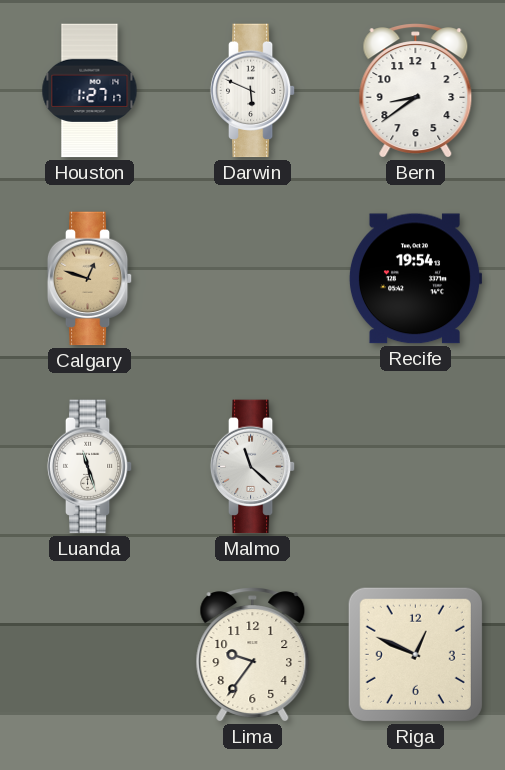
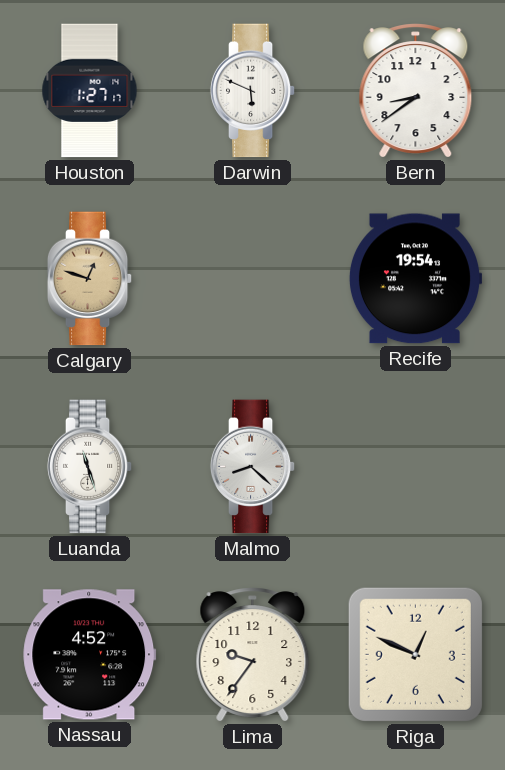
Malmo: 11:22 -> 8:22
Nassau: none -> 4:52
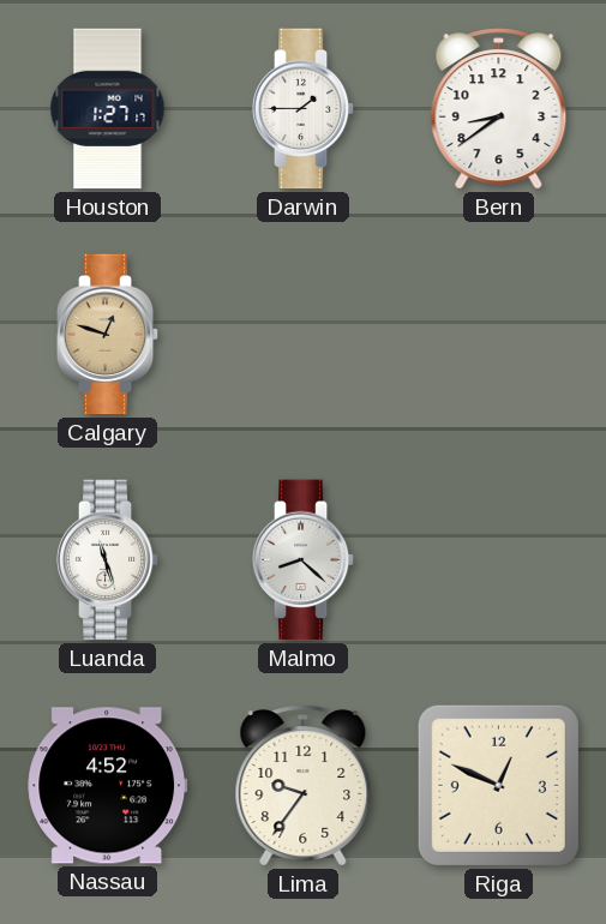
Darwin: 5:49 -> 1:45
Recife: 19:54 -> none
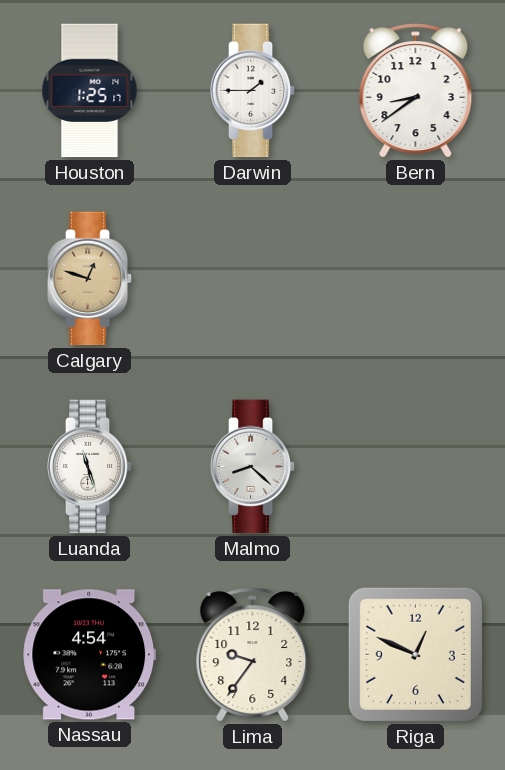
Houston: 1:27 -> 1:25
Nassau: 4:52 -> 4:54
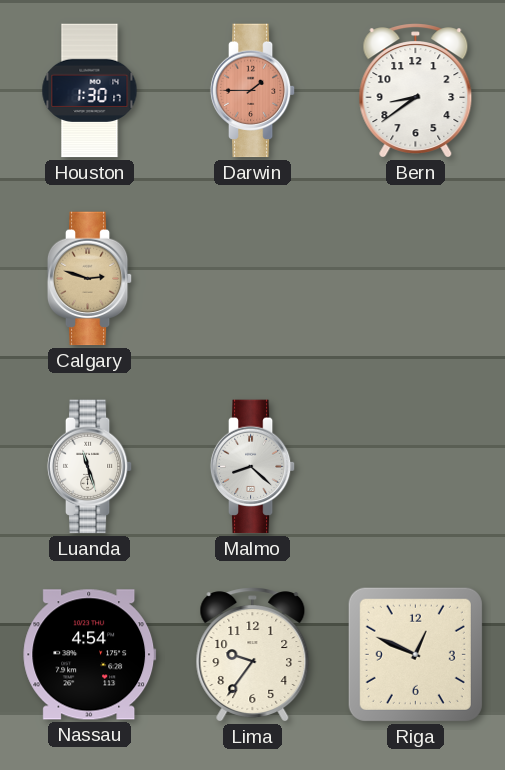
Houston: 1:25 -> 1:30
Darwin dial: white -> salmon
Calgary: 12:48 -> 2:48
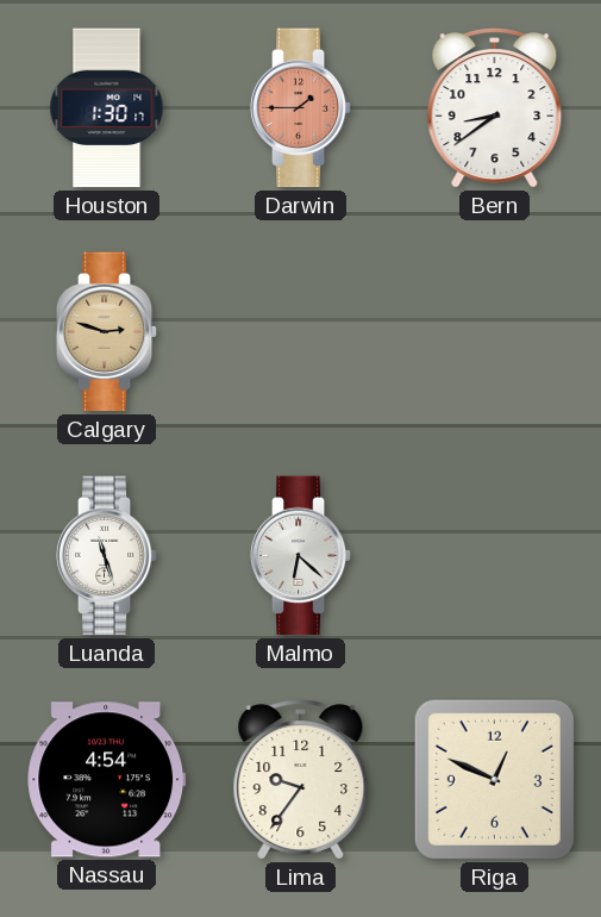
Malmo: 8:22 -> 6:22
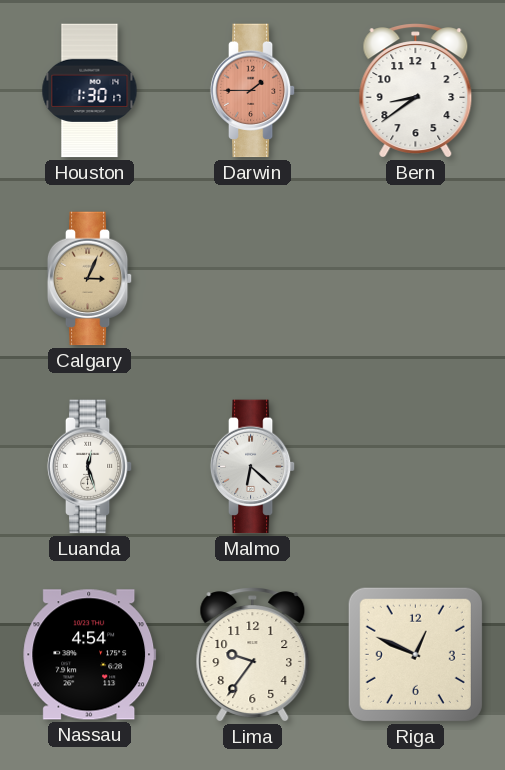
Calgary: 2:48 -> 3:04
Luanda: 11:27 -> 12:27
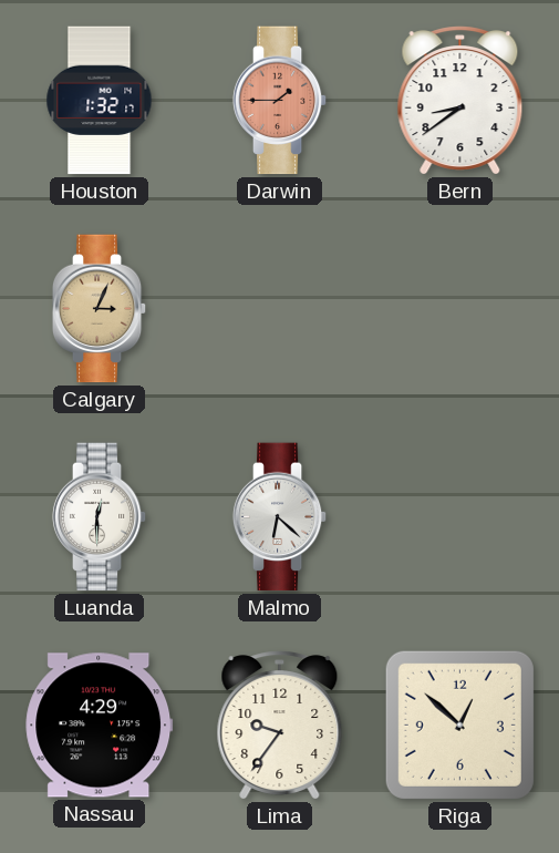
Houston: 1:30 -> 1:32
Luanda: 12:27 -> 12:30
Nassau: 4:54 -> 4:29
Riga: 12:49 -> 12:52
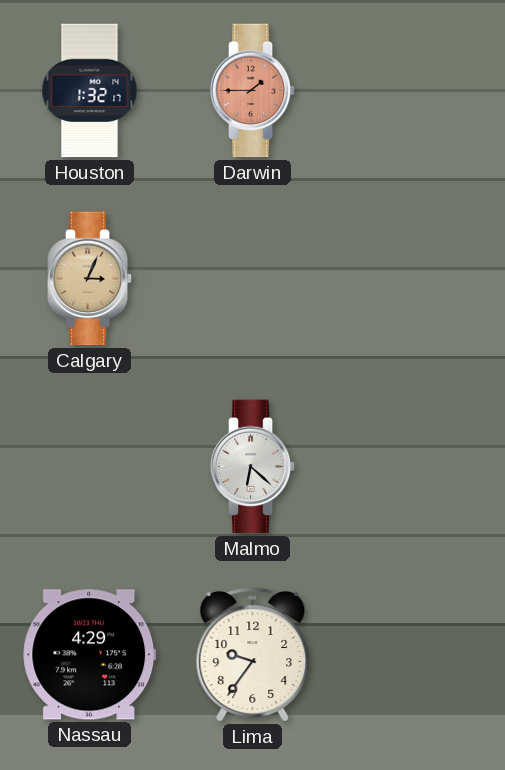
Bern: 8:39 -> none
Luanda: 12:30 -> none
Riga: 12:52 -> none
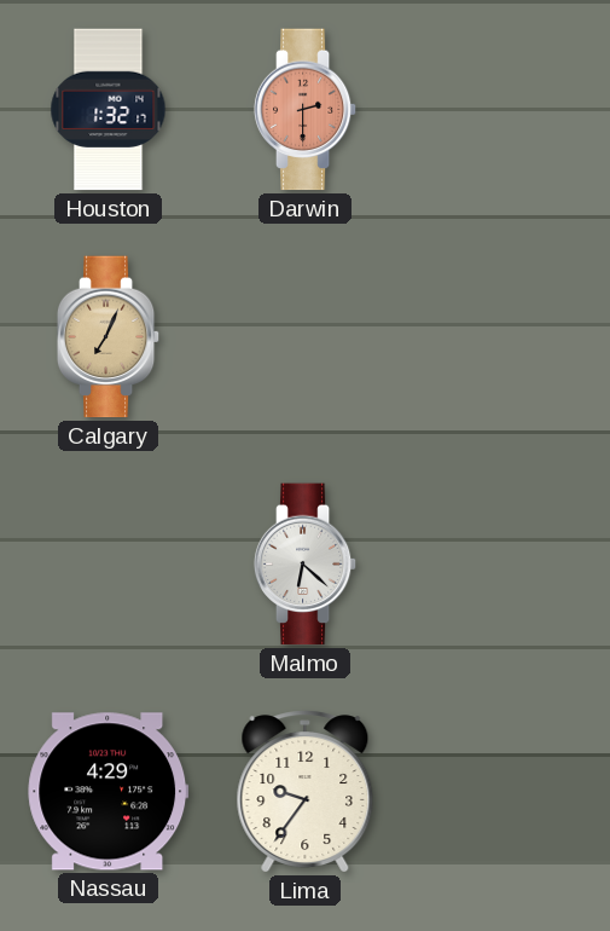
Darwin: 1:45 -> 2:30
Calgary: 3:04 -> 7:04
